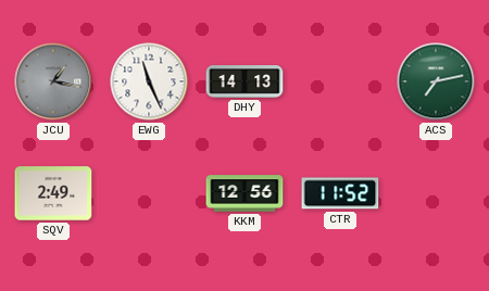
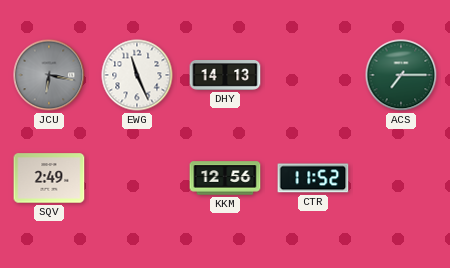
JCU: 1:17 -> 6:17
ACS: 7:13 -> 7:15
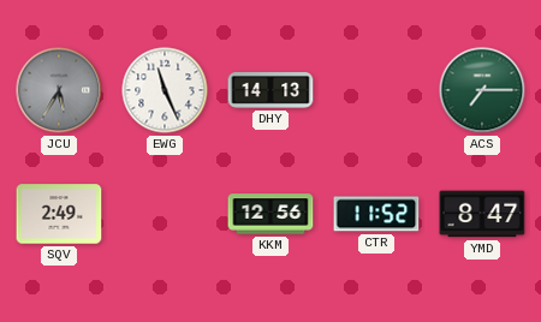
JCU: 6:17 -> 5:35
YMD: none -> 8:47
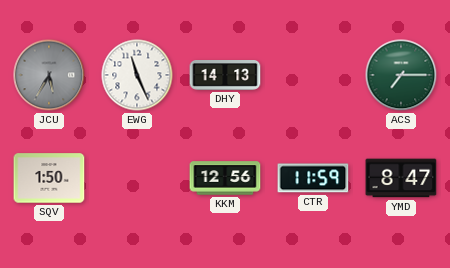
SQV: 2:49 -> 1:50
CTR: 11:52 -> 11:59
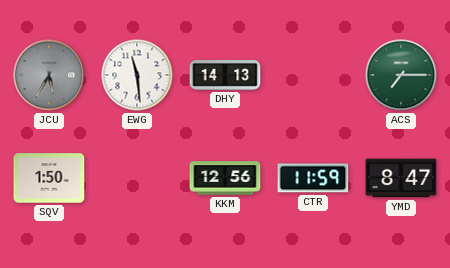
EWG: 11:26 -> 11:29
